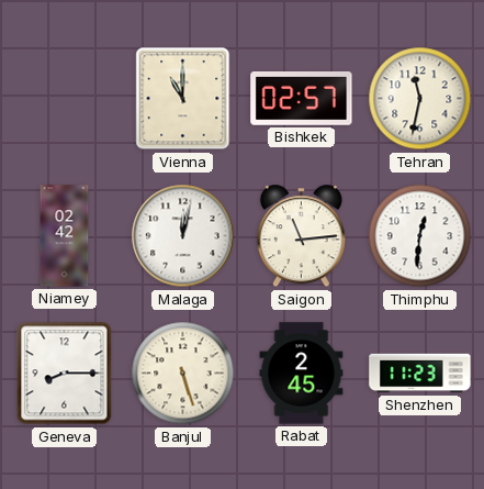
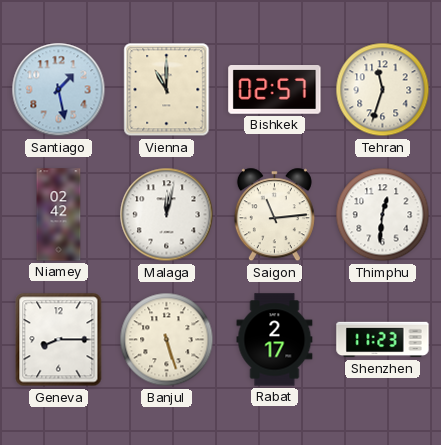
Santiago: none -> 1:28
Tehran: 11:32 -> 11:33
Rabat: 2:45 -> 2:17
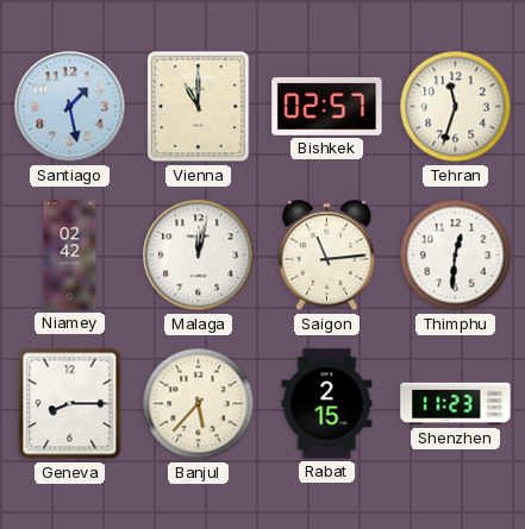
Banjul: 5:27 -> 5:37
Rabat: 2:17 -> 2:15
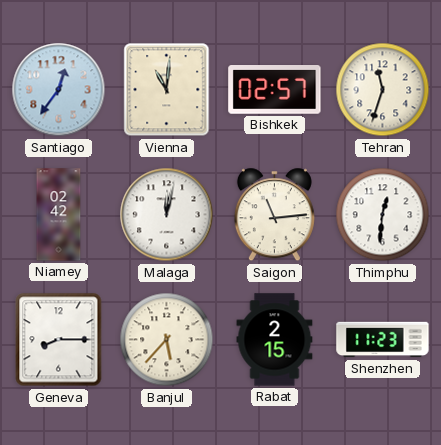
Santiago: 1:28 -> 12:36
Vienna: 11:00 -> 11:01
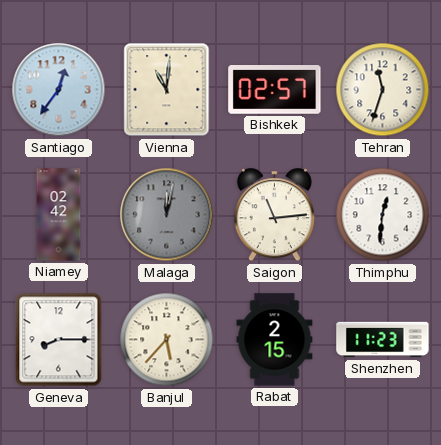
Malaga dial: white -> grey
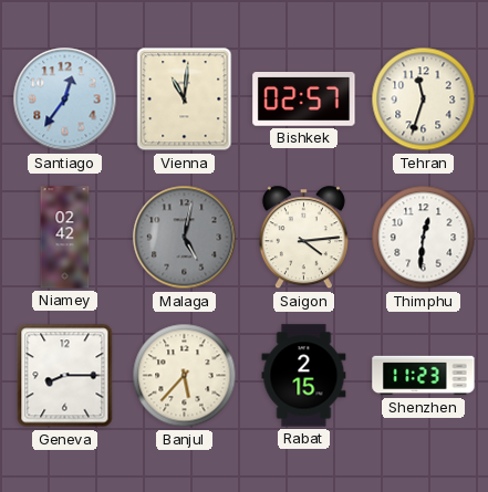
Malaga: 12:02 -> 5:02
Saigon: 11:14 -> 4:14
